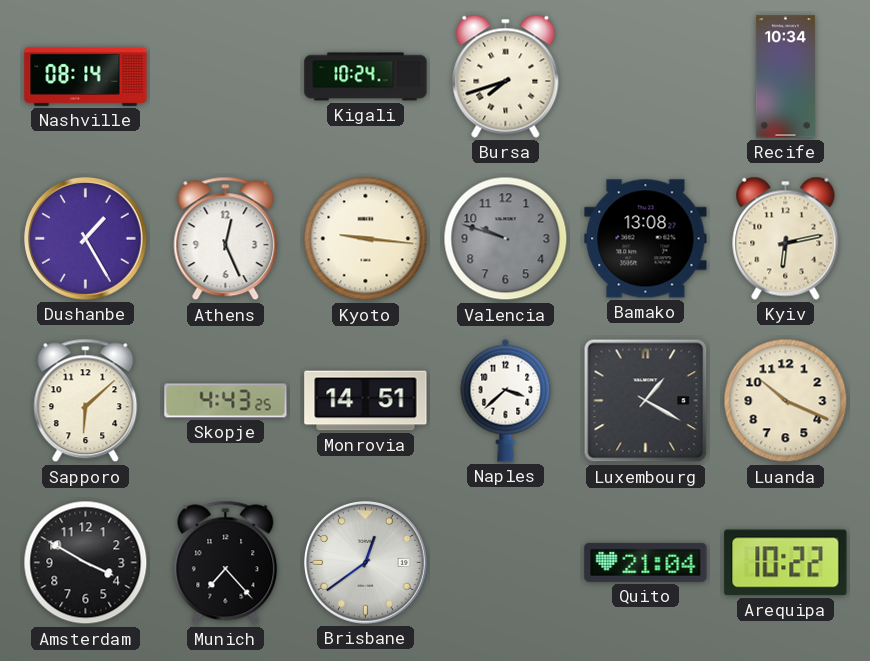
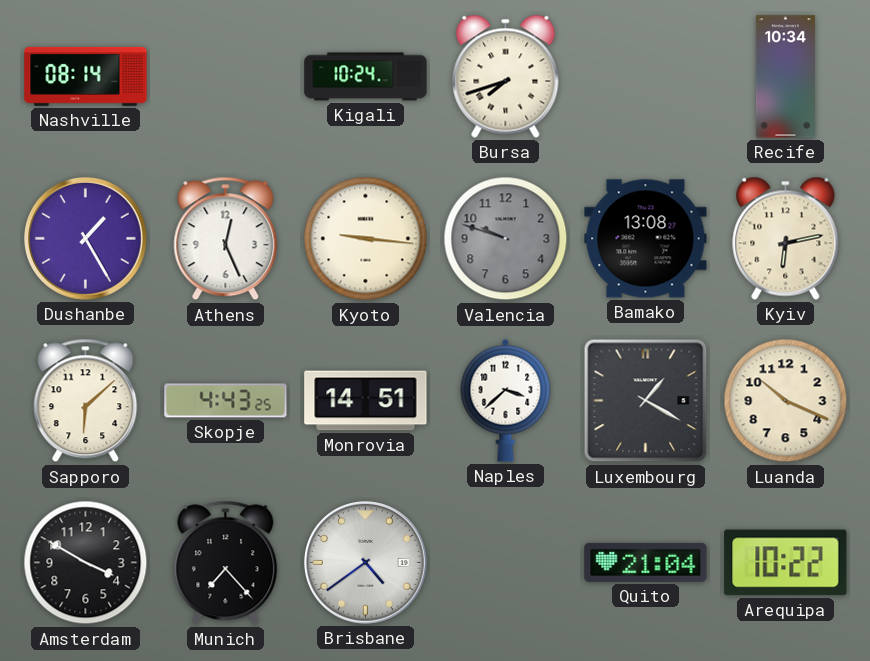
Brisbane: 12:39 -> 4:39
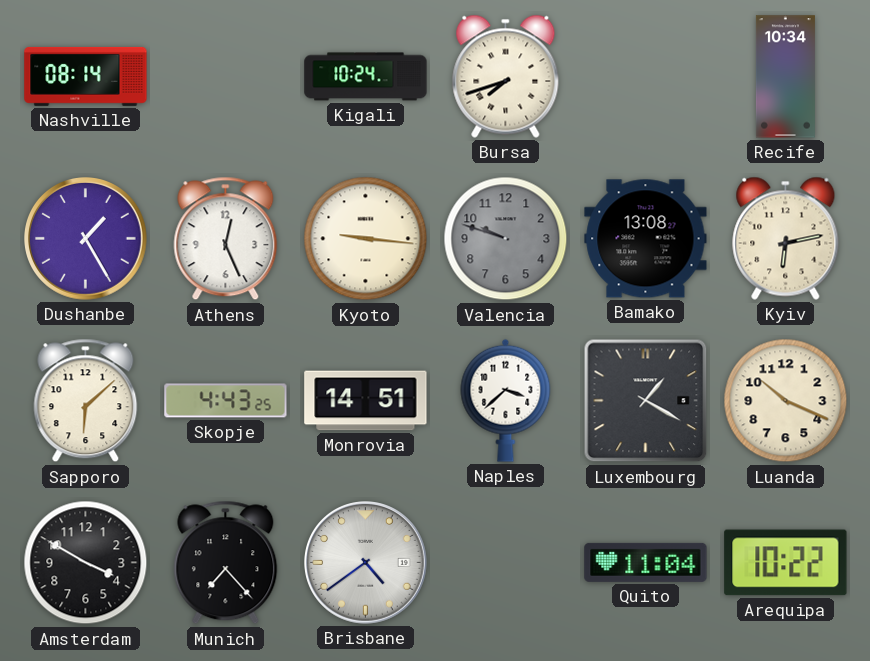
Quito: 21:04 -> 11:04
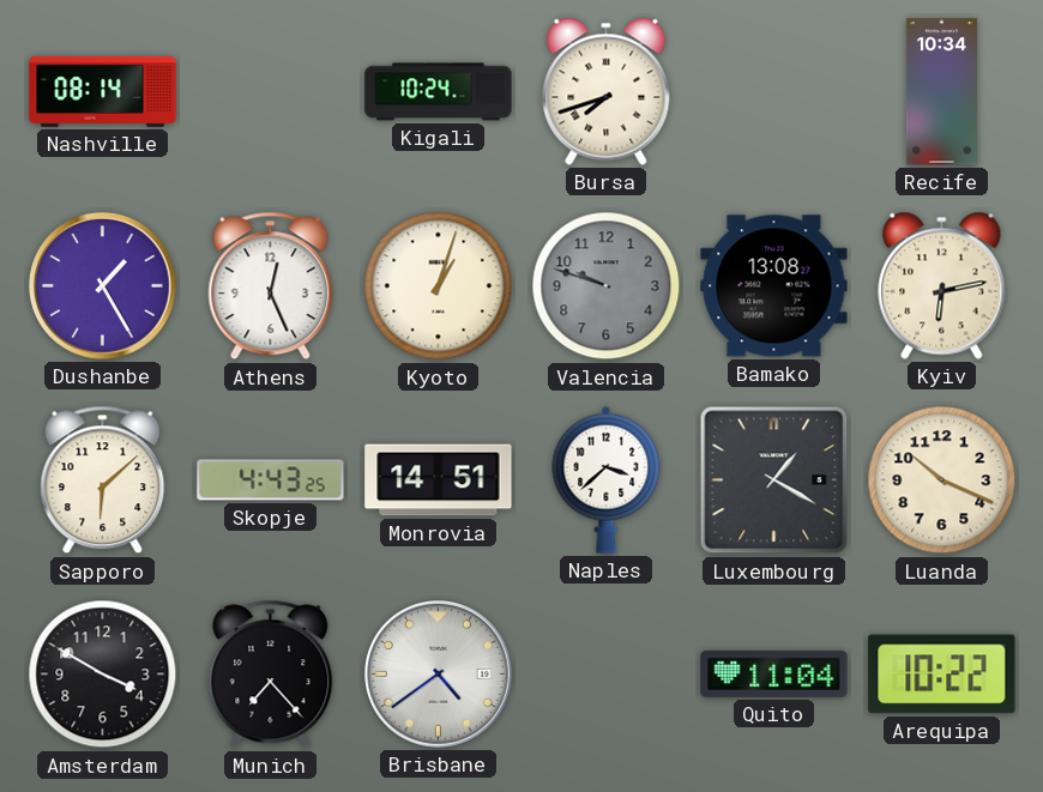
Kyoto: 9:16 -> 1:03
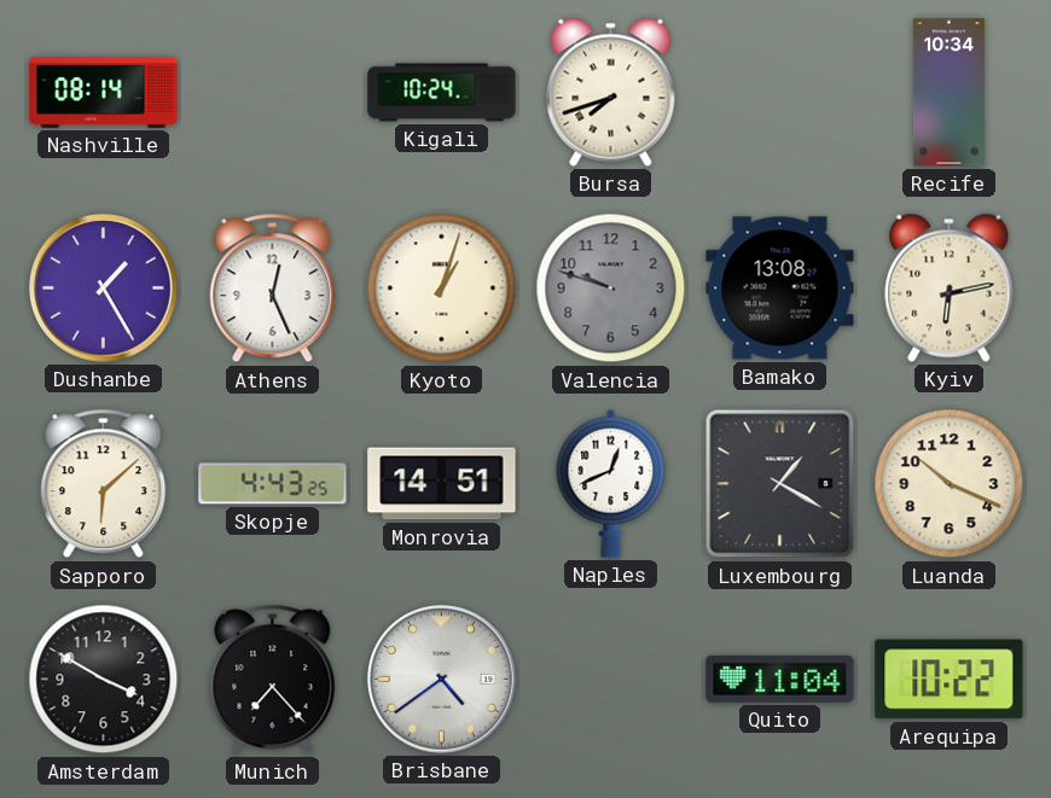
Naples: 3:38 -> 12:41
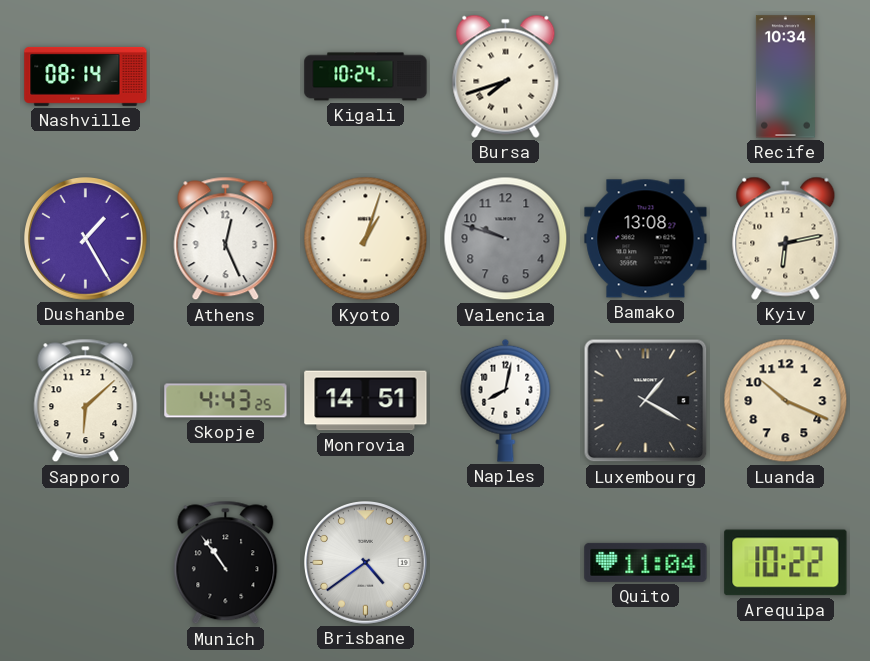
Naples: 12:41 -> 8:02
Amsterdam: 3:50 -> none
Munich: 7:23 -> 10:54
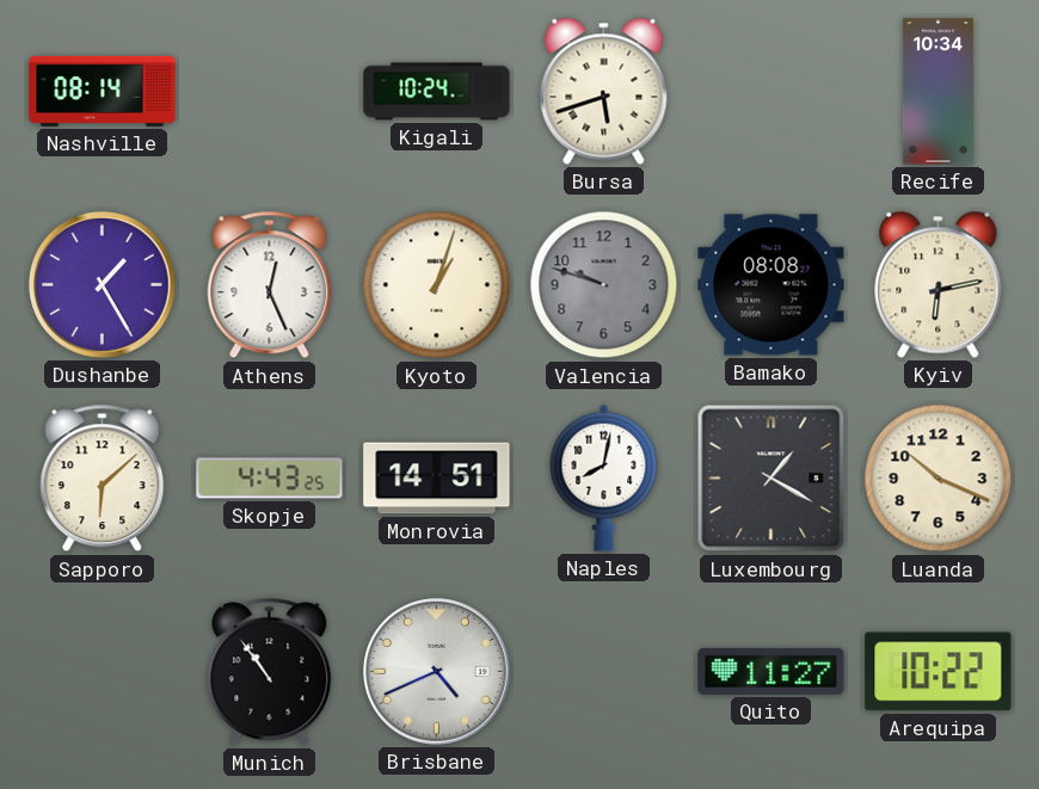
Bursa: 7:42 -> 5:42
Bamako: 13:08 -> 08:08
Brisbane: 4:39 -> 4:41
Quito: 11:04 -> 11:27
